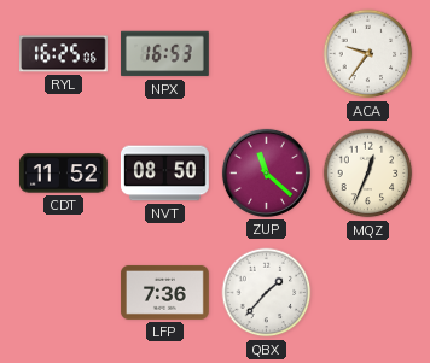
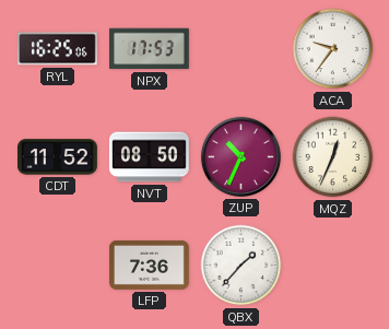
NPX: 16:53 -> 17:53
ZUP: 11:22 -> 10:34
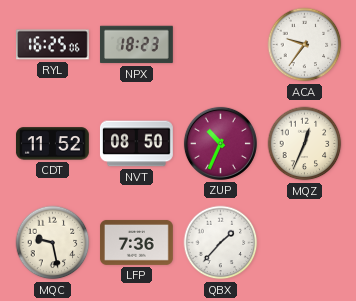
NPX: 17:53 -> 18:23
MQC: none -> 9:28
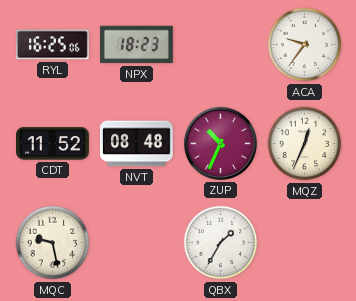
NVT: 08:50 -> 08:48
LFP: 7:36 -> none
QBX: 1:37 -> 1:35
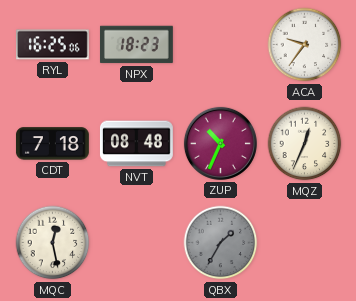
CDT: 11:52 -> 7:18
MQC: 9:28 -> 12:28
QBX dial: white -> grey
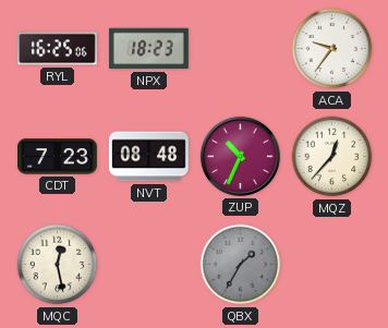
CDT: 7:18 -> 7:23
MQZ: 12:34 -> 12:37
